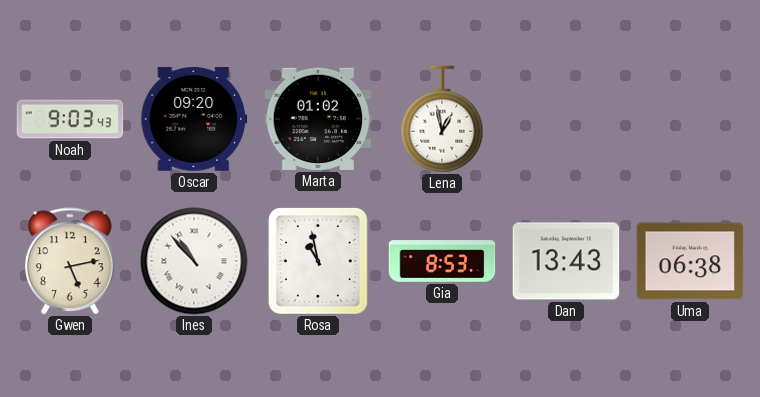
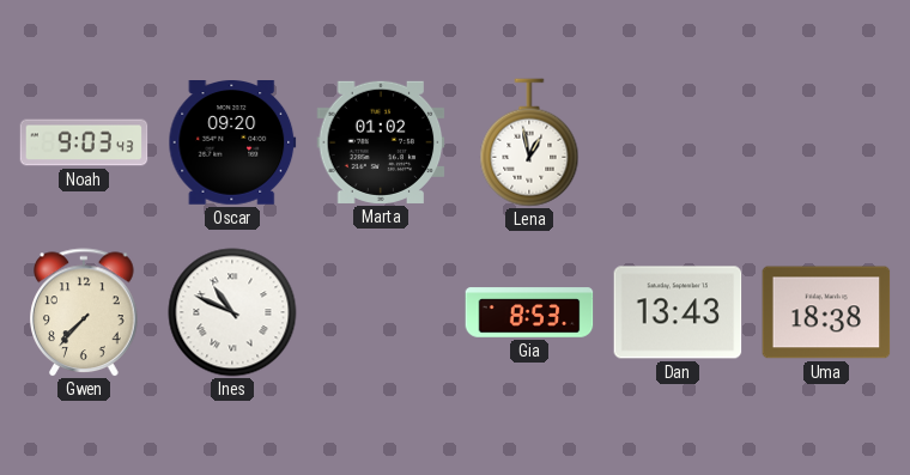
Gwen: 5:13 -> 7:37
Ines: 10:53 -> 10:49
Rosa: 10:58 -> none
Uma: 06:38 -> 18:38
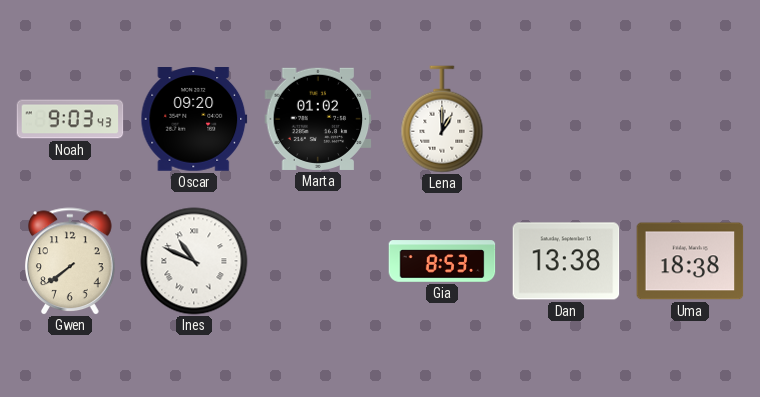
Lena: 12:58 -> 1:00
Gwen: 7:37 -> 7:39
Dan: 13:43 -> 13:38
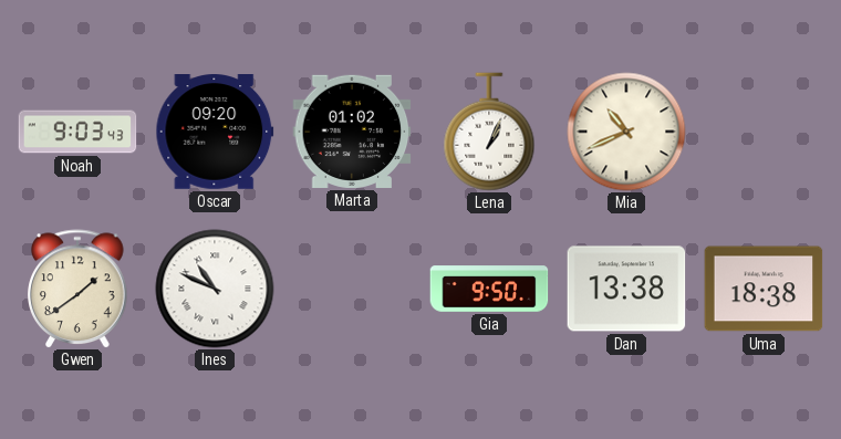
Lena: 1:00 -> 1:04
Mia: none -> 10:41
Gwen: 7:39 -> 1:39
Gia: 8:53 -> 9:50
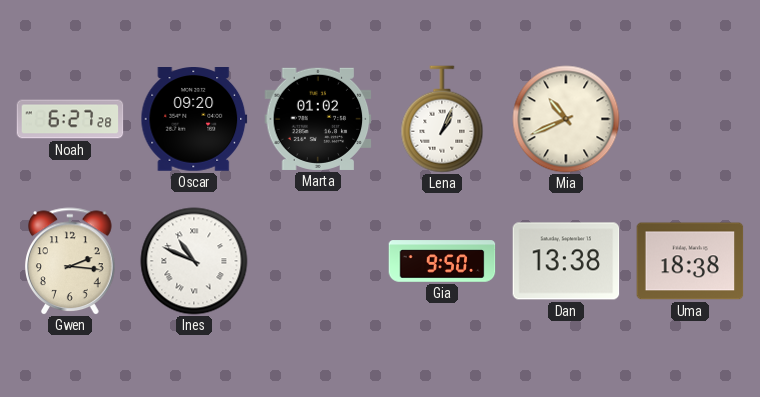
Noah: 9:03 -> 6:27
Gwen: 1:39 -> 2:16
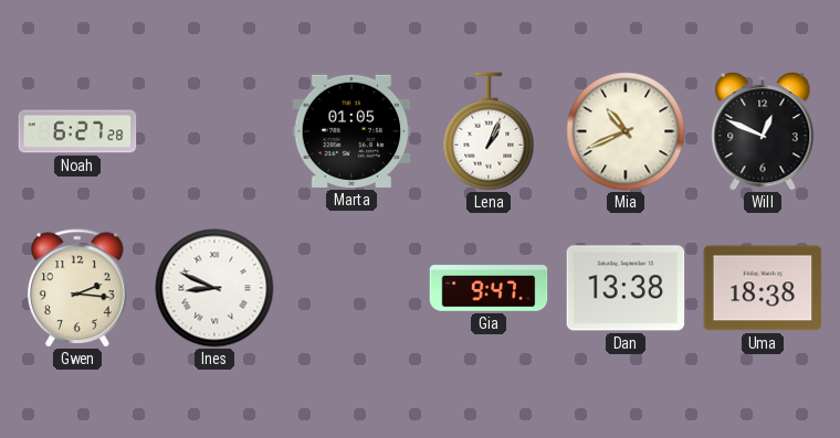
Oscar: 09:20 -> none
Marta: 01:02 -> 01:05
Will: none -> 12:49
Ines: 10:49 -> 8:49
Gia: 9:50 -> 9:47
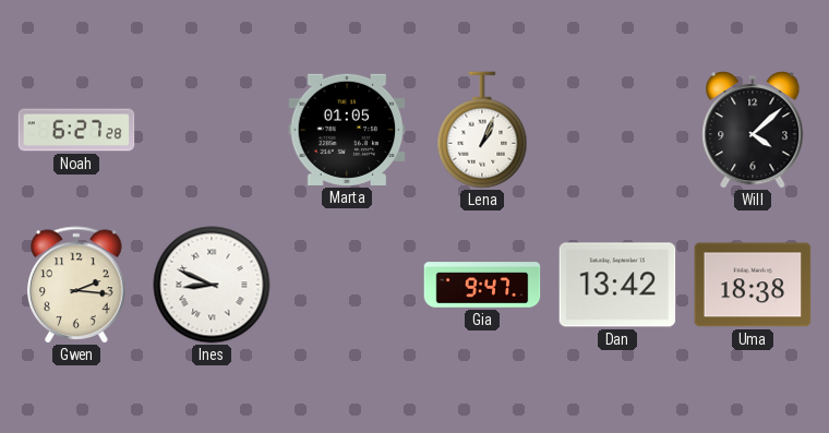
Mia: 10:41 -> none
Will: 12:49 -> 4:08
Dan: 13:38 -> 13:42
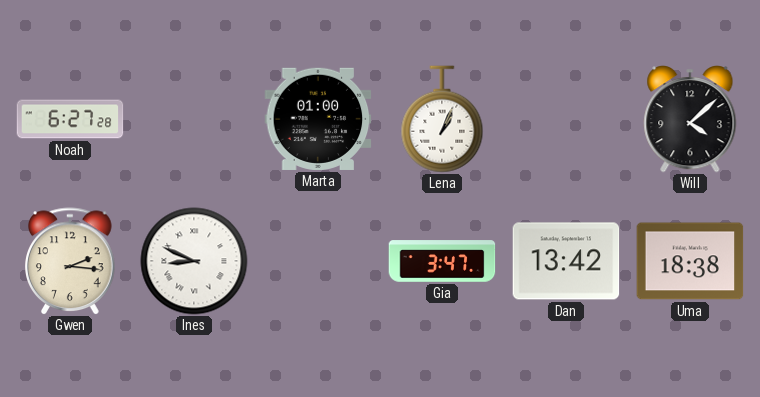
Marta: 01:05 -> 01:00
Gia: 9:47 -> 3:47
